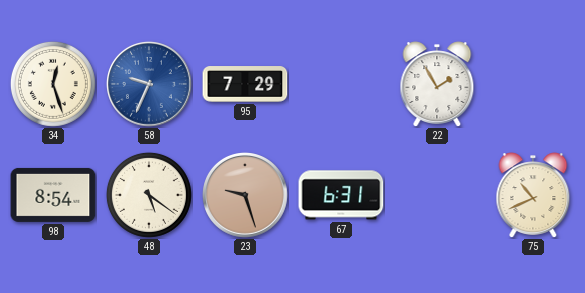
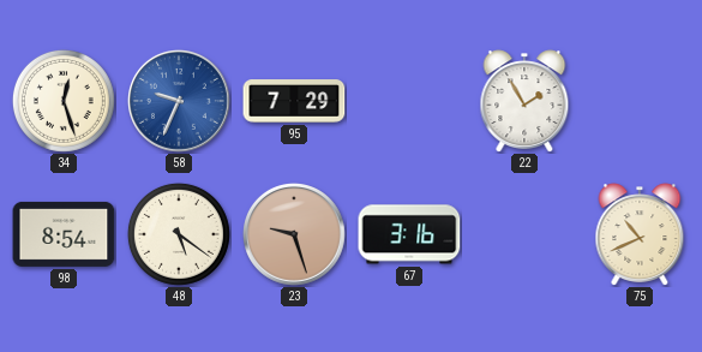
67: 6:31 -> 3:16
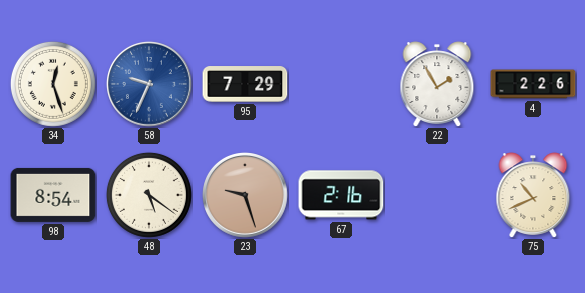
4: none -> 2:26
67: 3:16 -> 2:16
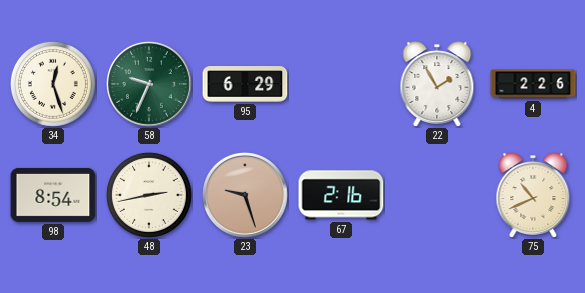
58 dial: blue -> green
95: 7:29 -> 6:29
48: 5:21 -> 2:43
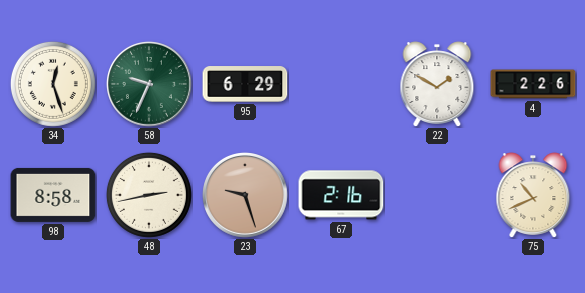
22: 1:55 -> 1:50
98: 8:54 -> 8:58
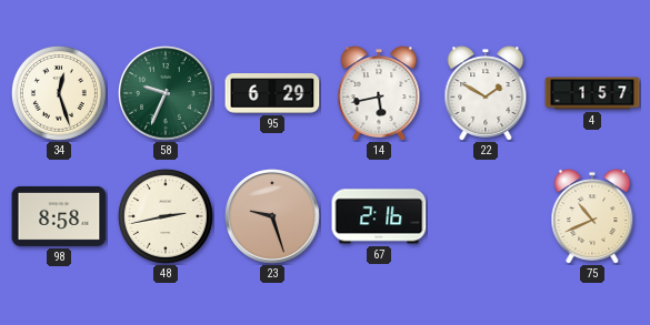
14: none -> 5:43
4: 2:26 -> 1:57
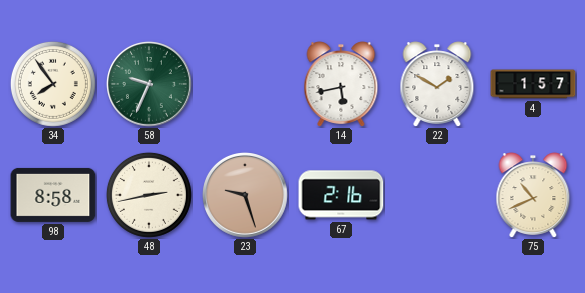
34: 12:27 -> 7:54
95: 6:29 -> none
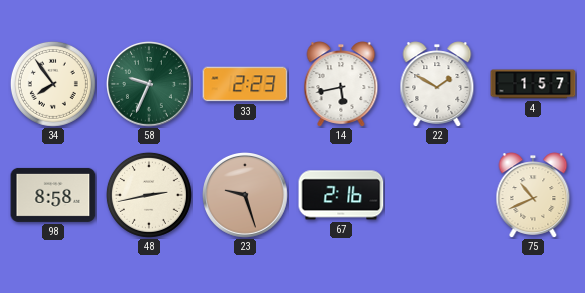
33: none -> 2:23
